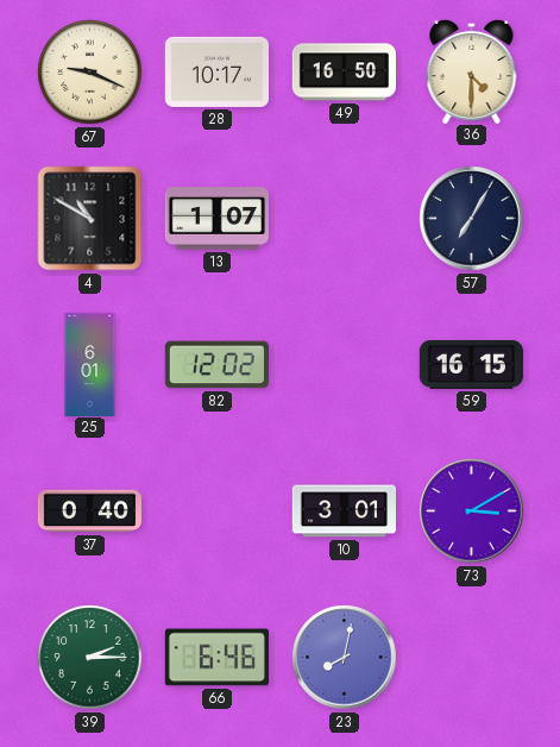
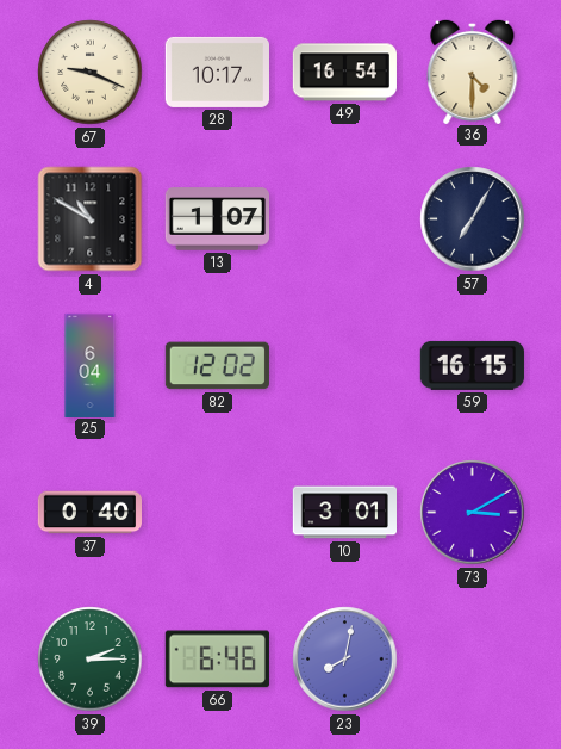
49: 16:50 -> 16:54
25: 6:01 -> 6:04
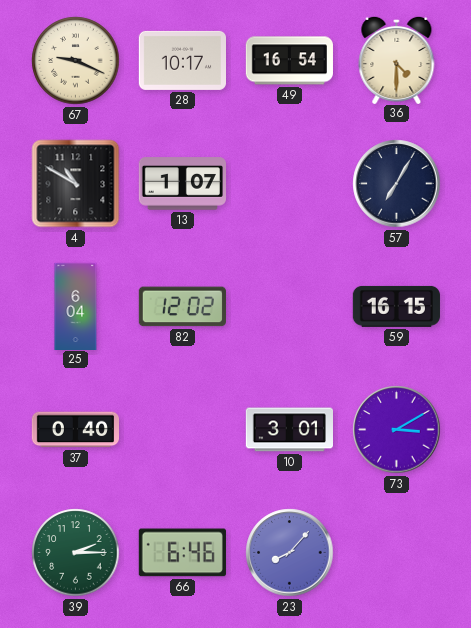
23: 8:02 -> 8:07
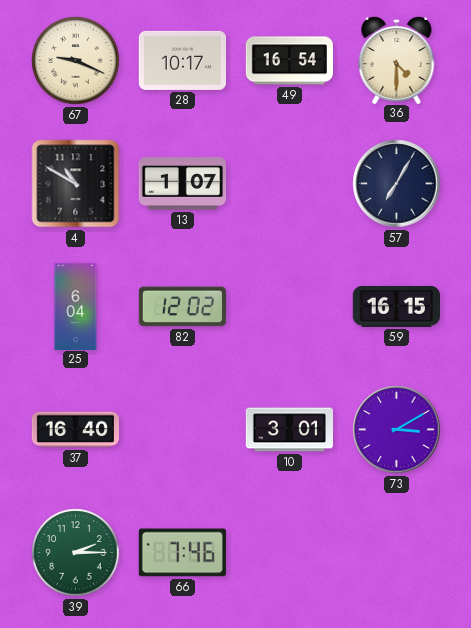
37: 0:40 -> 16:40
66: 6:46 -> 7:46
23: 8:07 -> none
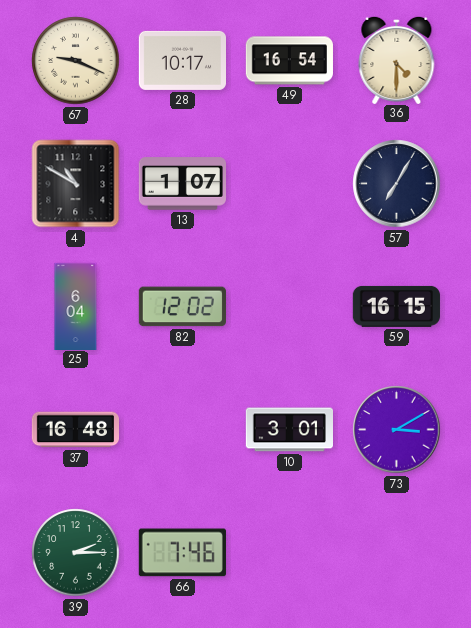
37: 16:40 -> 16:48
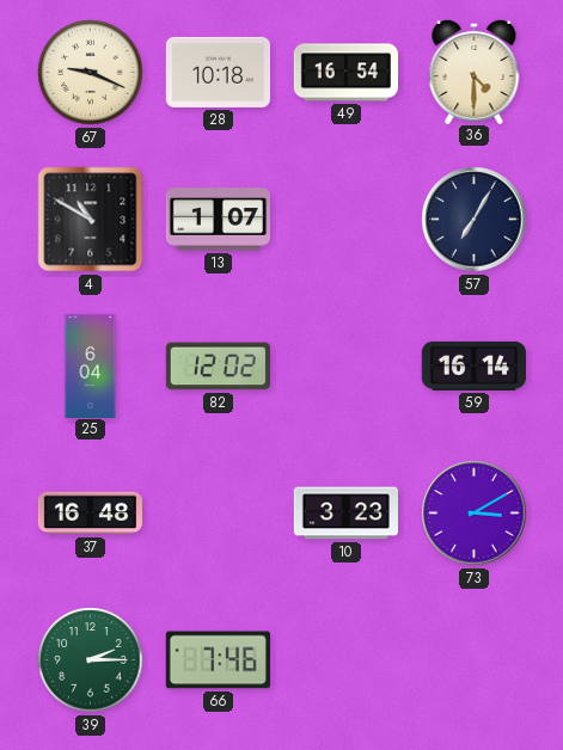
28: 10:17 -> 10:18
59: 16:15 -> 16:14
10: 3:01 -> 3:23
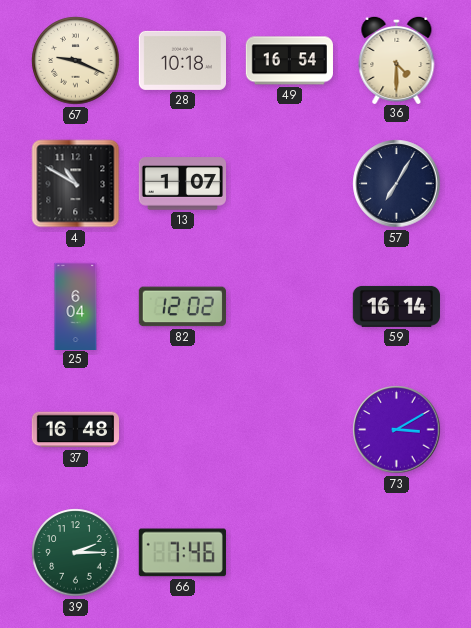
10: 3:23 -> none
